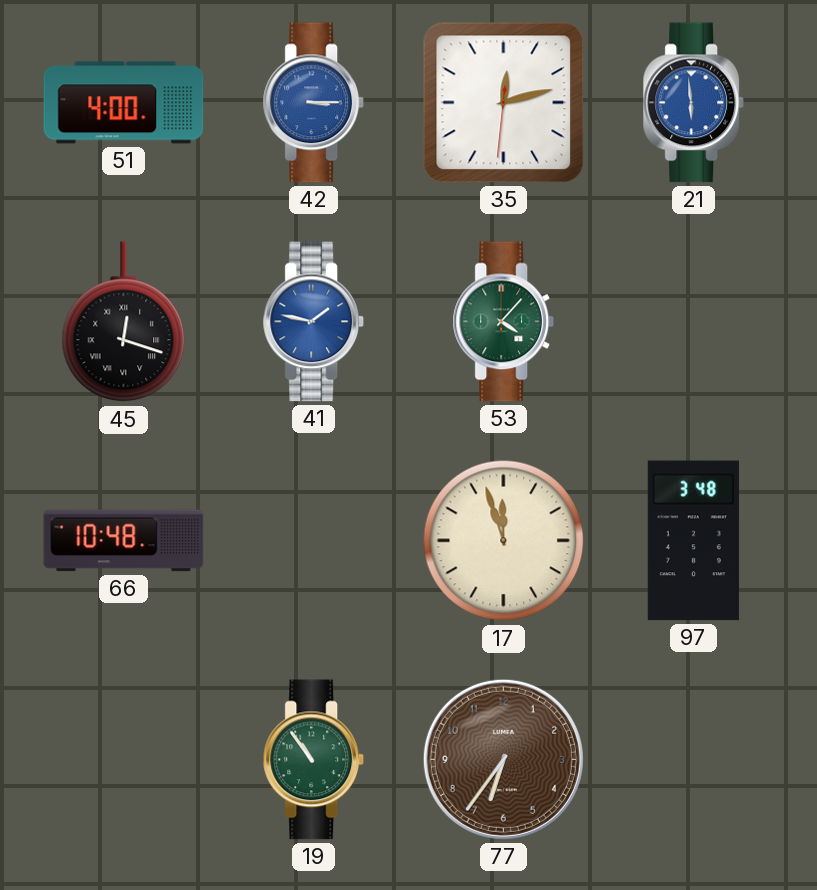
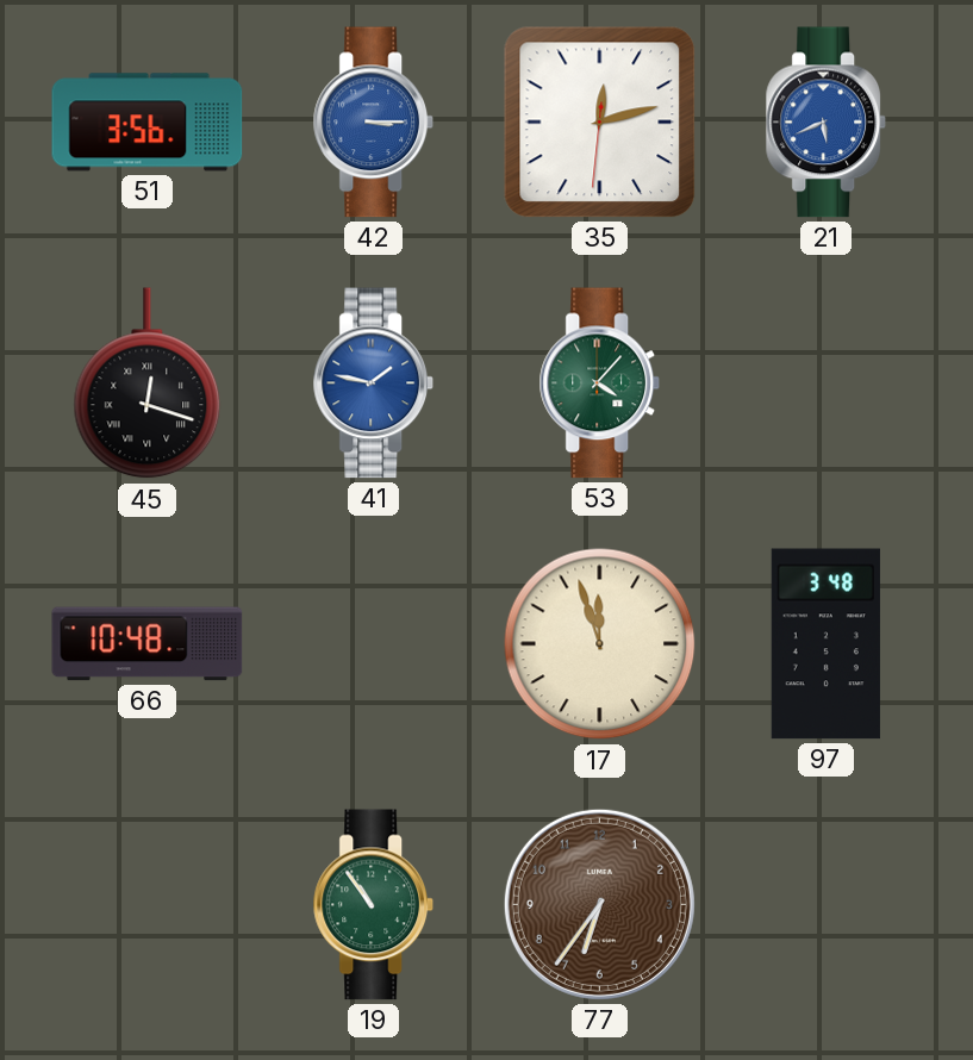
51: 4:00 -> 3:56
21: 5:59 -> 5:41
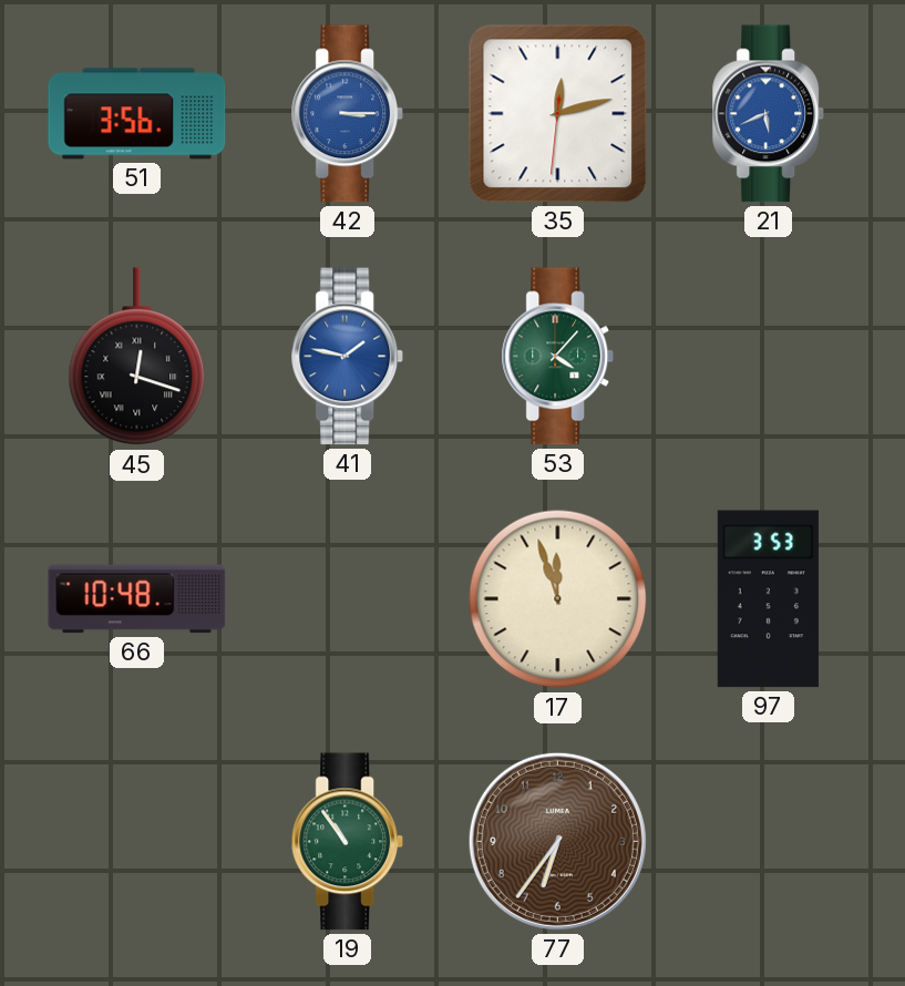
97: 3:48 -> 3:53
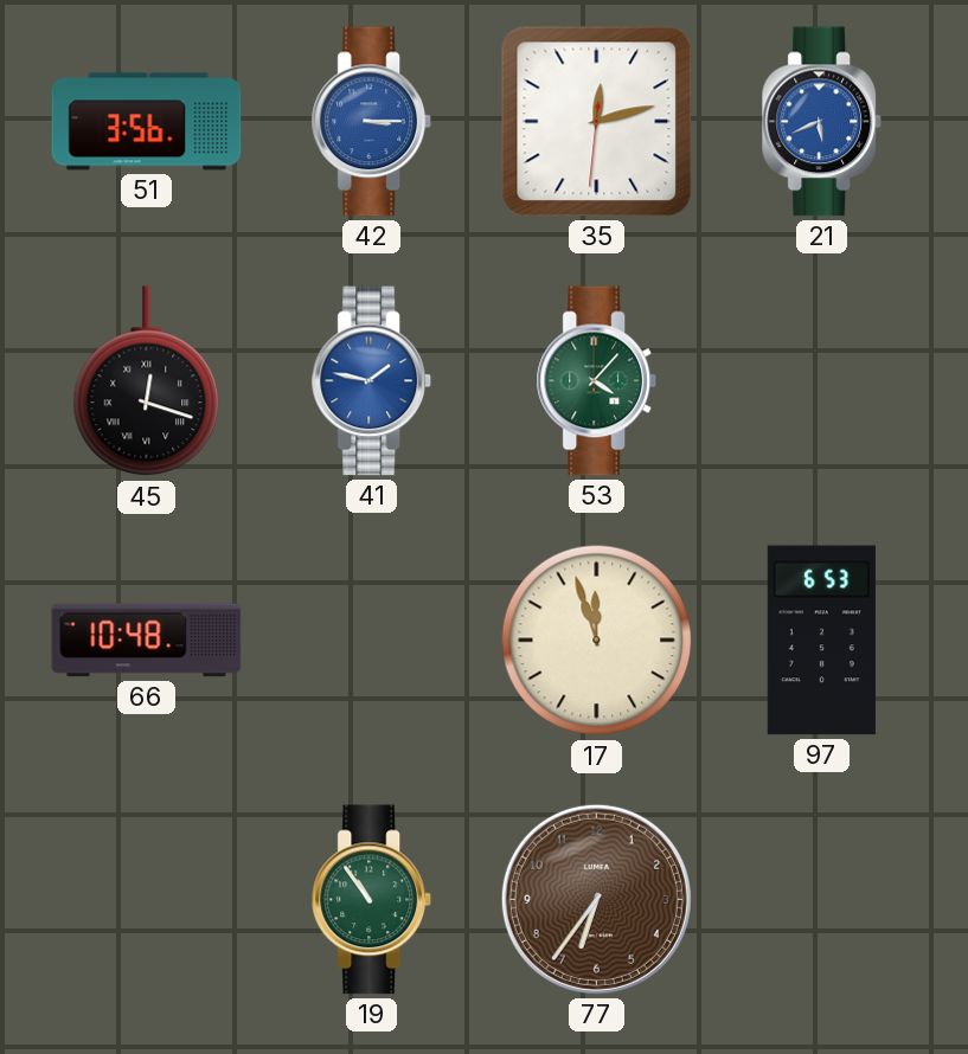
97: 3:53 -> 6:53
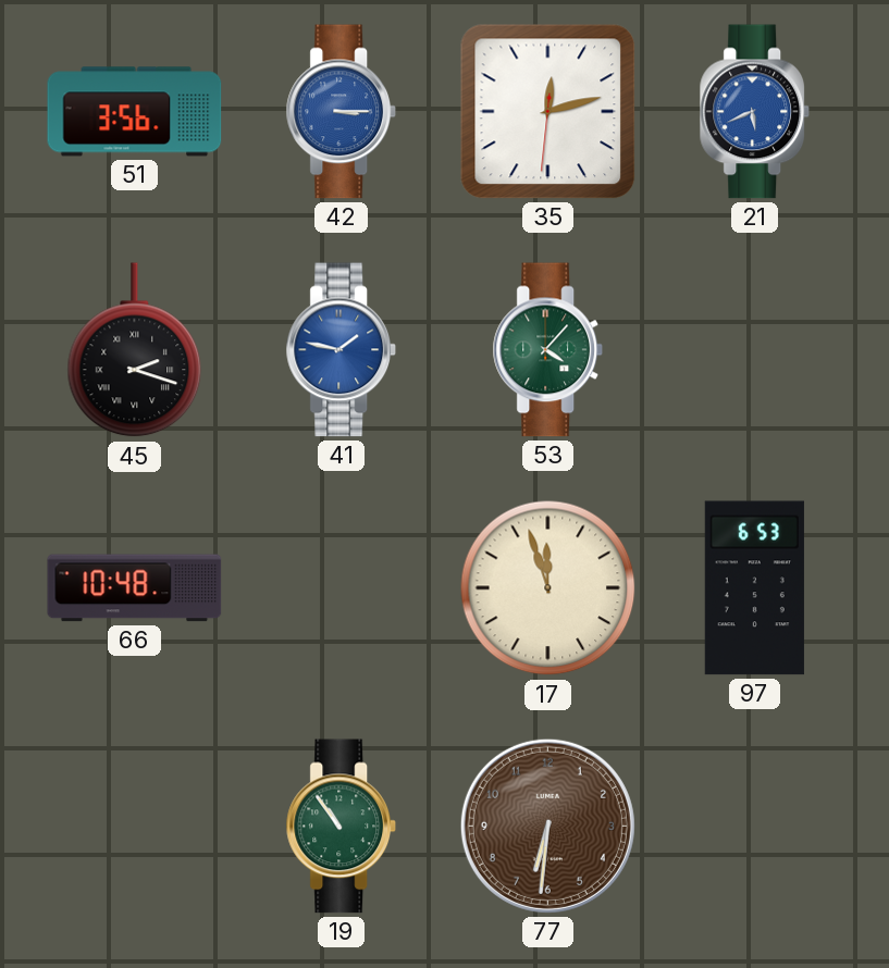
45: 12:18 -> 2:18
77: 6:36 -> 6:31
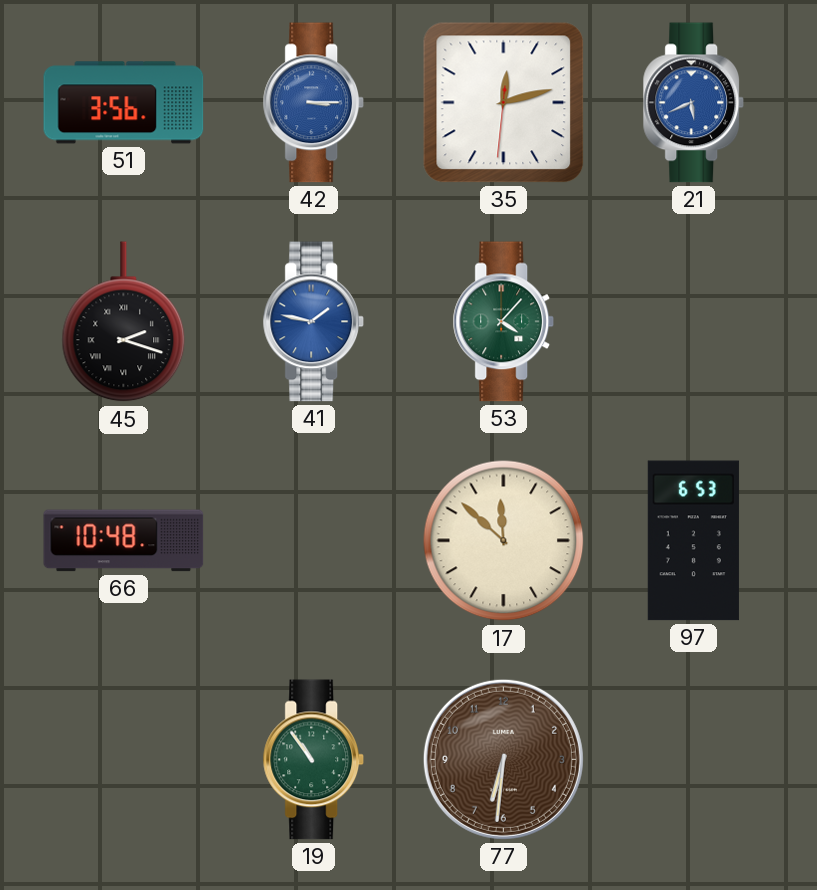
17: 11:57 -> 11:52
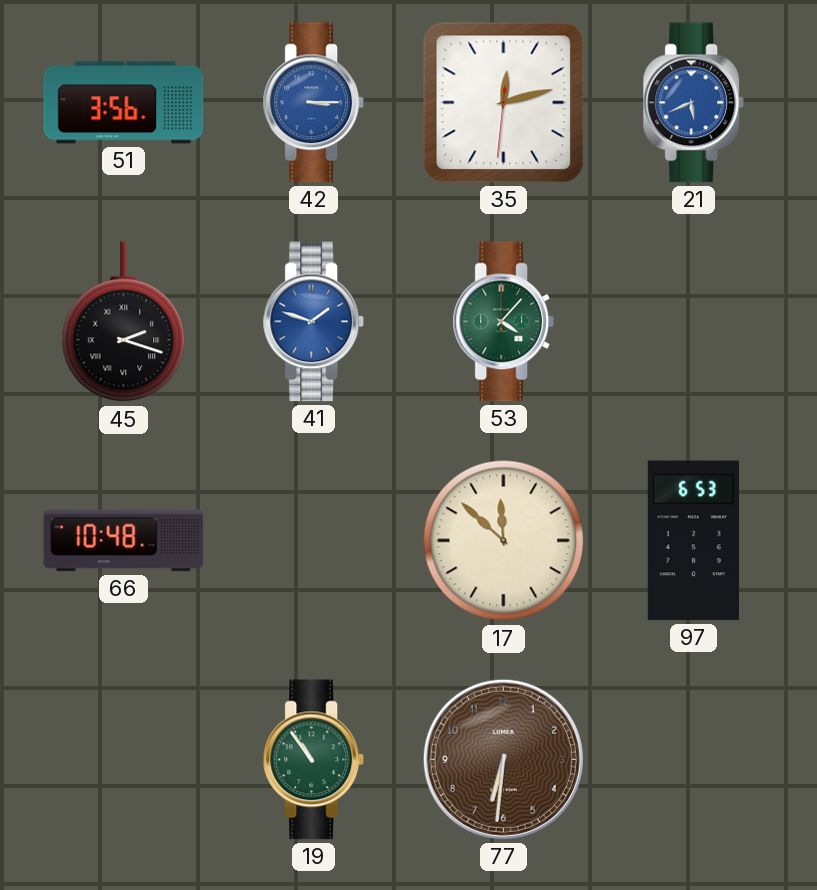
41: 1:47 -> 1:48
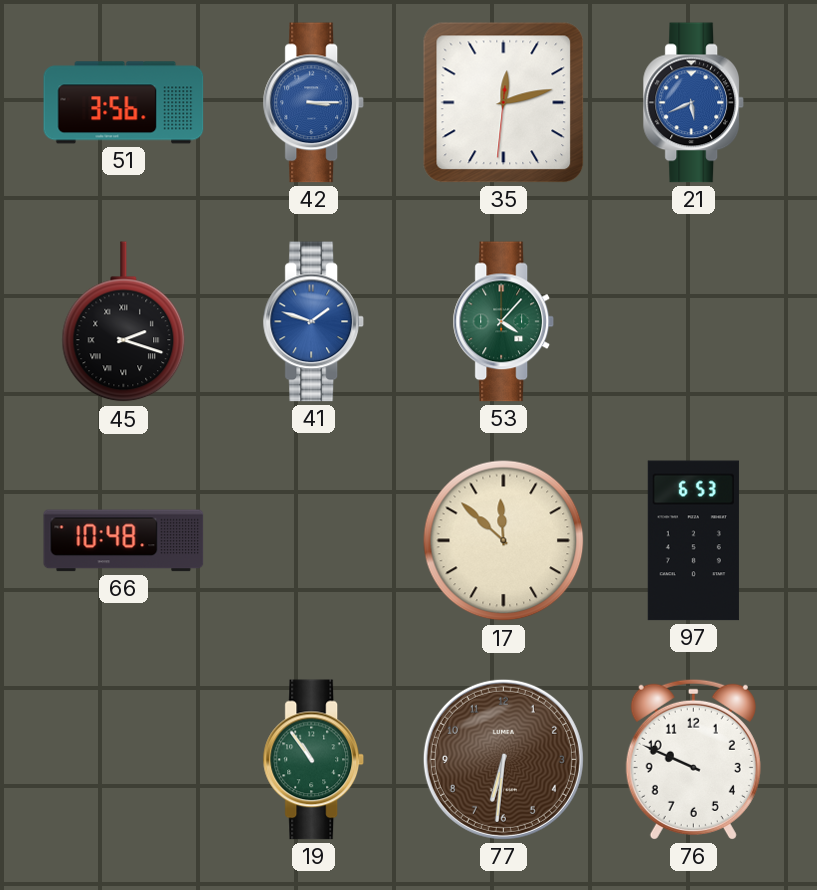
76: none -> 9:49
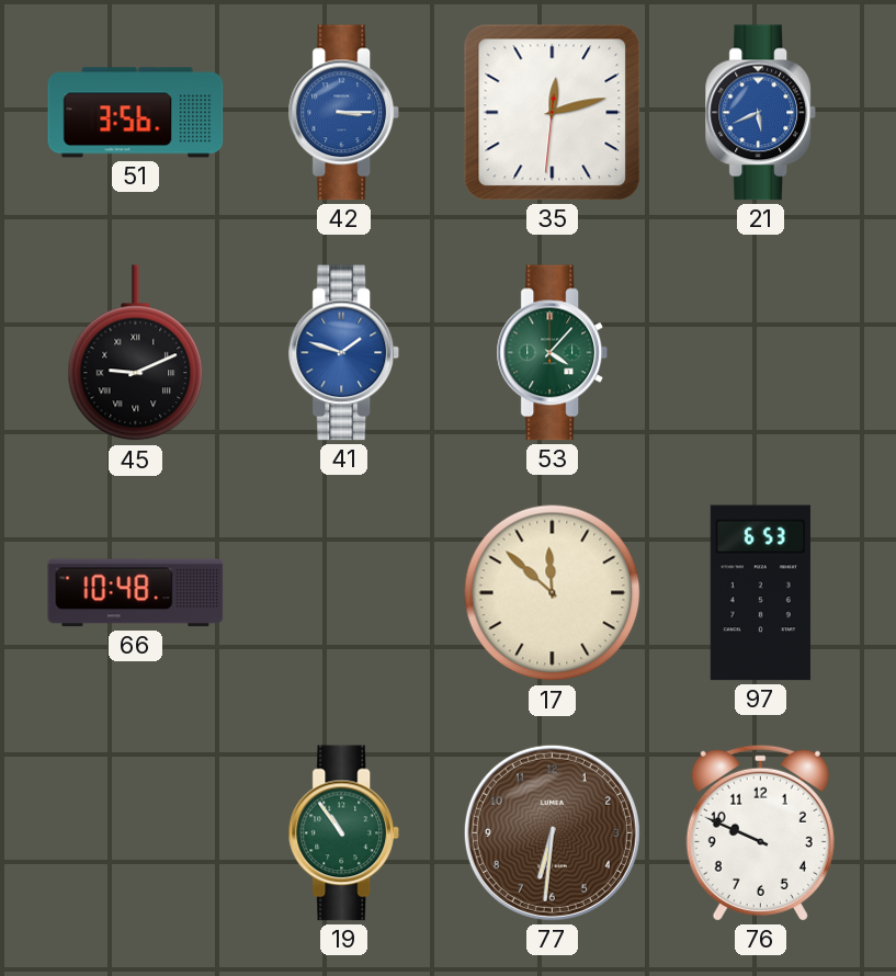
45: 2:18 -> 9:11
